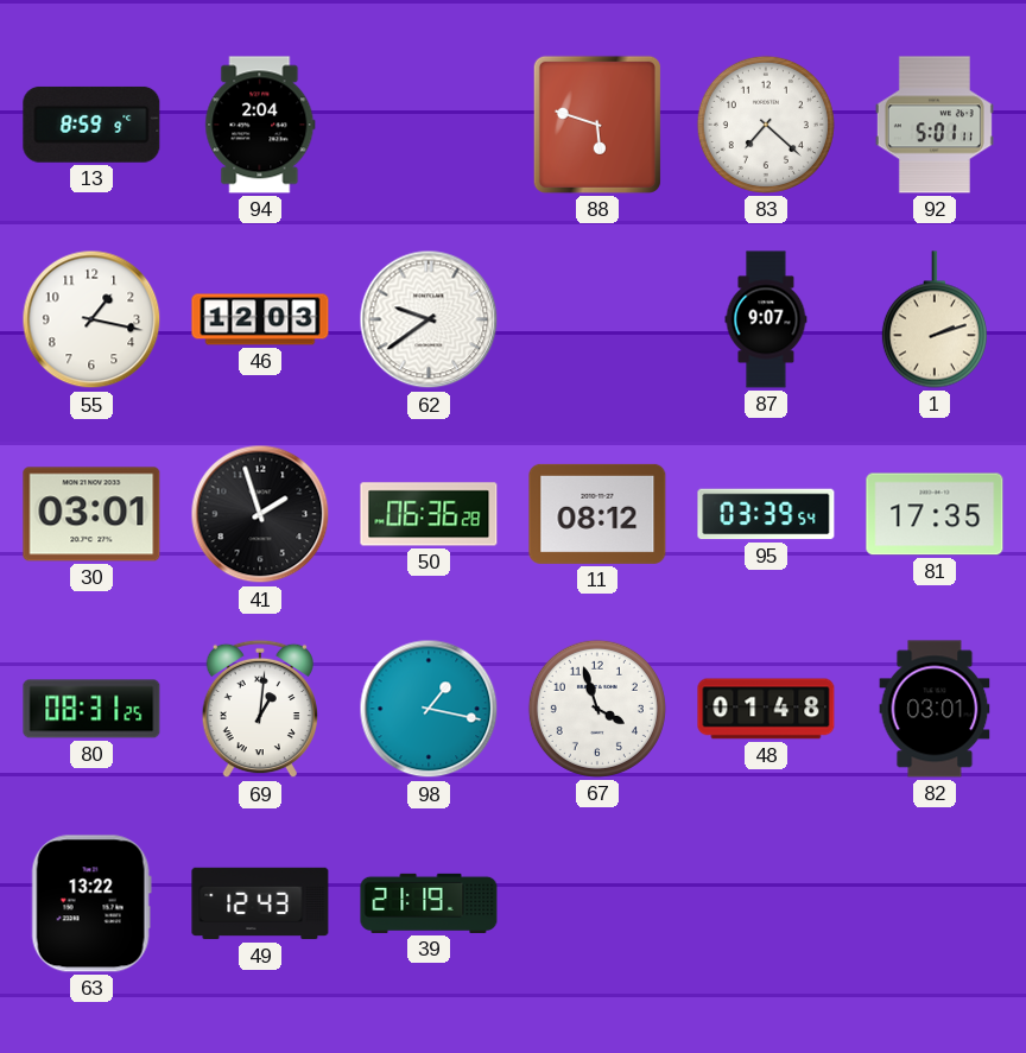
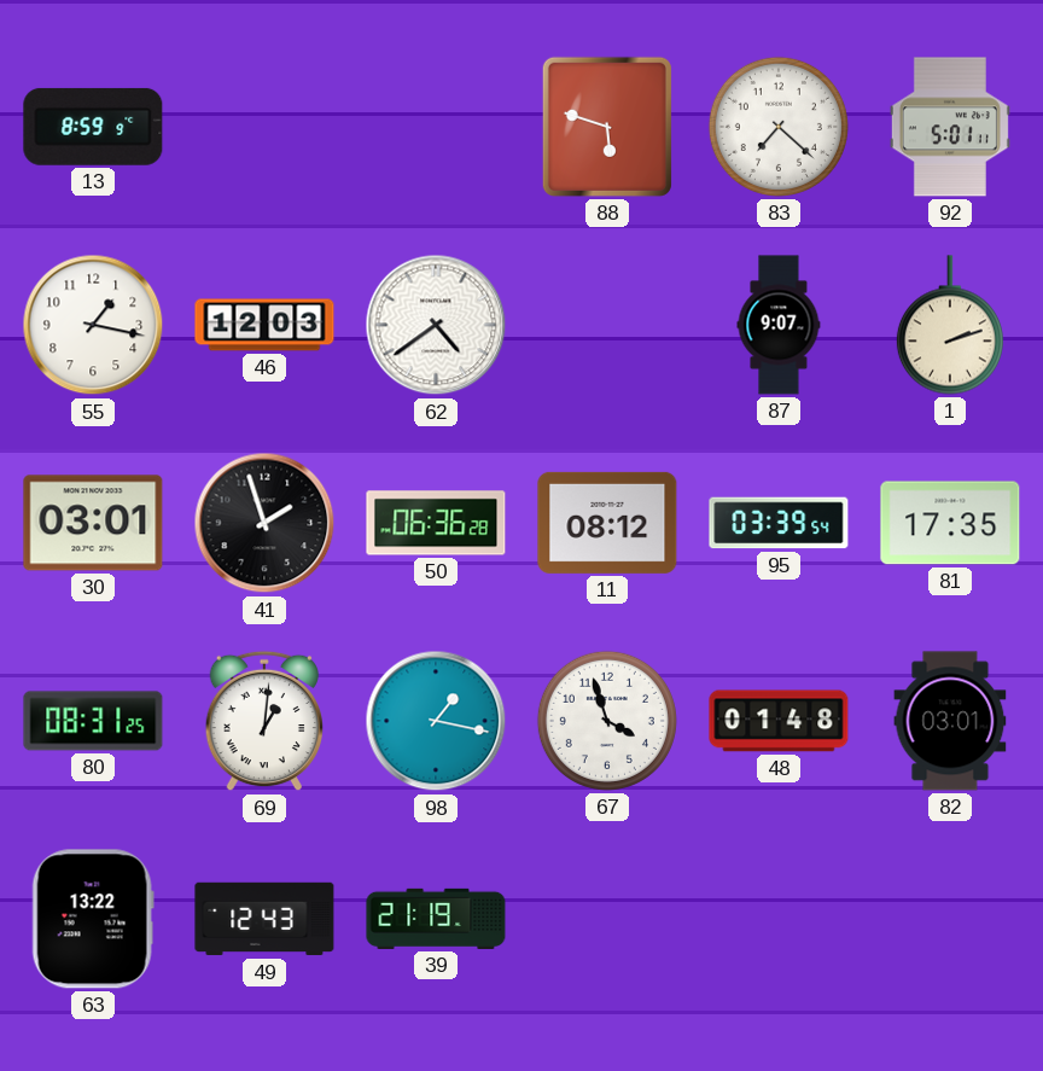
94: 2:04 -> none
62: 9:39 -> 4:39
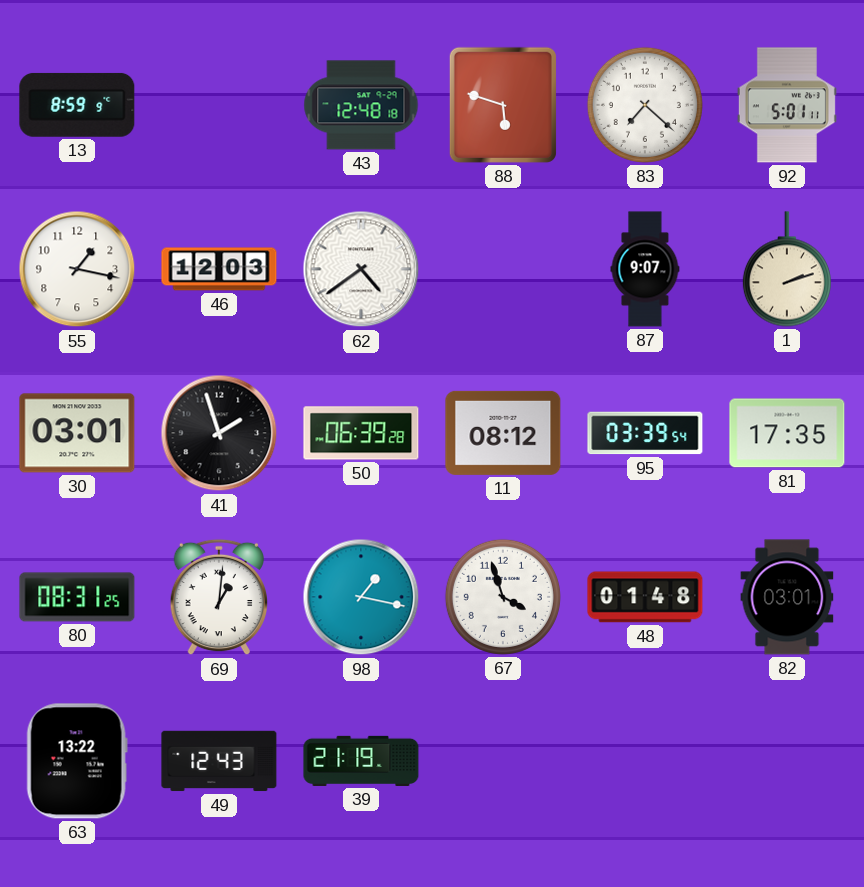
43: none -> 12:48
50: 06:36 -> 06:39
